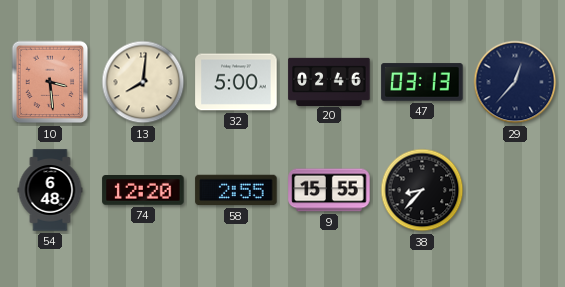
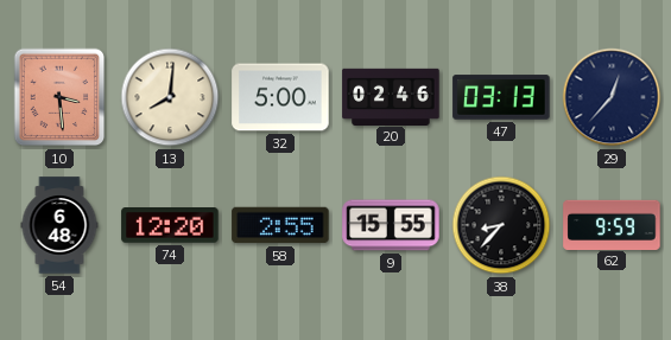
62: none -> 9:59
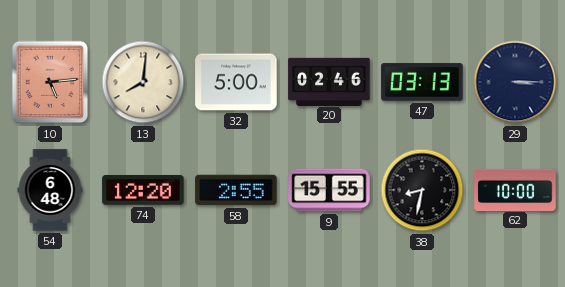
10: 3:29 -> 5:14
29: 12:37 -> 3:15
38: 8:37 -> 8:32
62: 9:59 -> 10:00
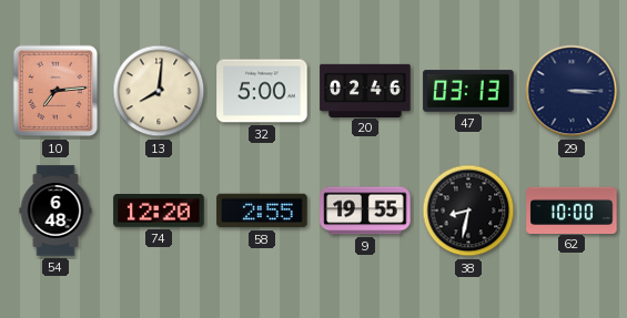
10: 5:14 -> 7:14
9: 15:55 -> 19:55
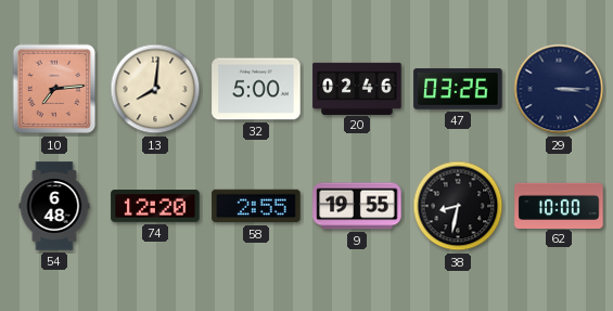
47: 03:13 -> 03:26
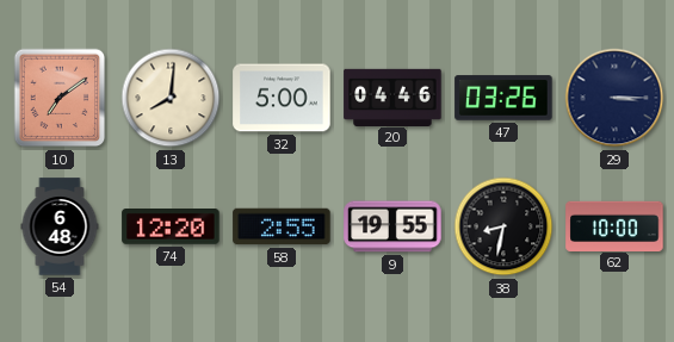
10: 7:14 -> 7:09
20: 02:46 -> 04:46
